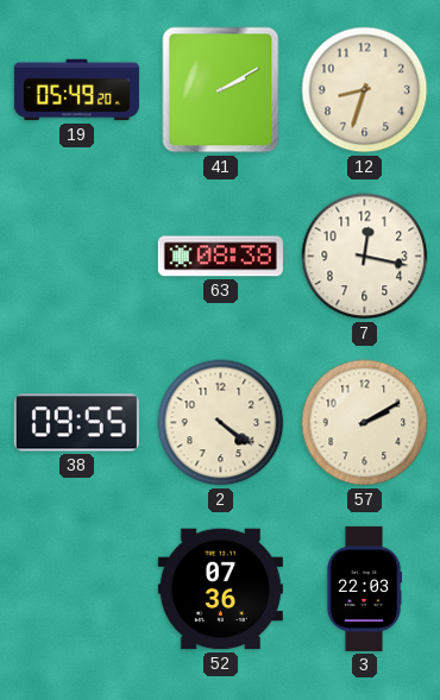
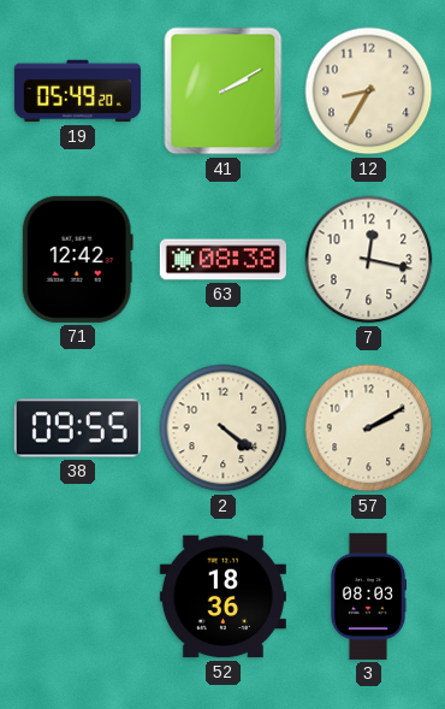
12: 8:33 -> 8:35
71: none -> 12:42
52: 07:36 -> 18:36
3: 22:03 -> 08:03
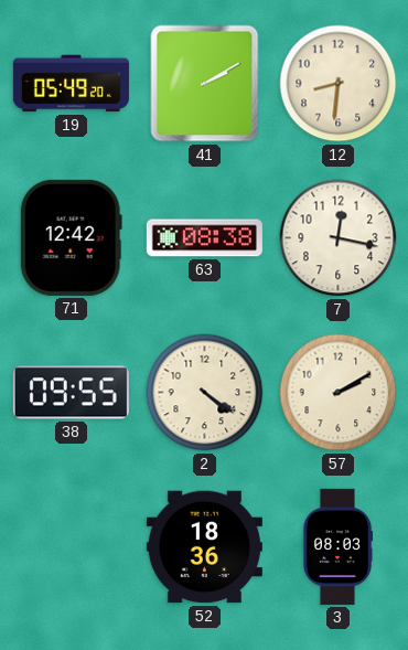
12: 8:35 -> 8:31
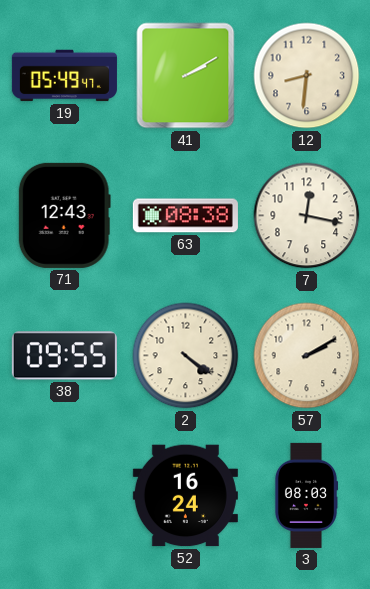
19: 05:49:20 -> 05:49:47
71: 12:42 -> 12:43
52: 18:36 -> 16:24
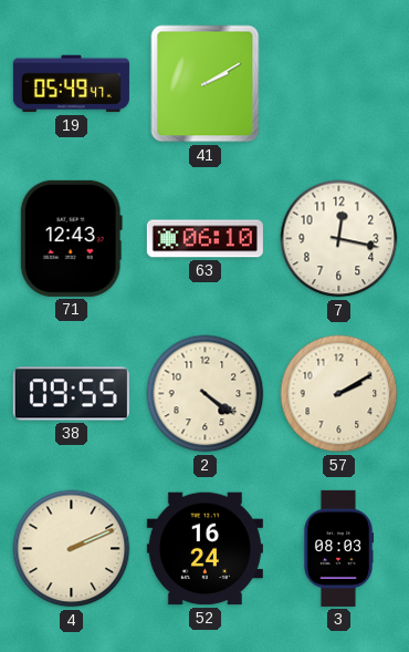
12: 8:31 -> none
63: 08:38 -> 06:10
4: none -> 2:11
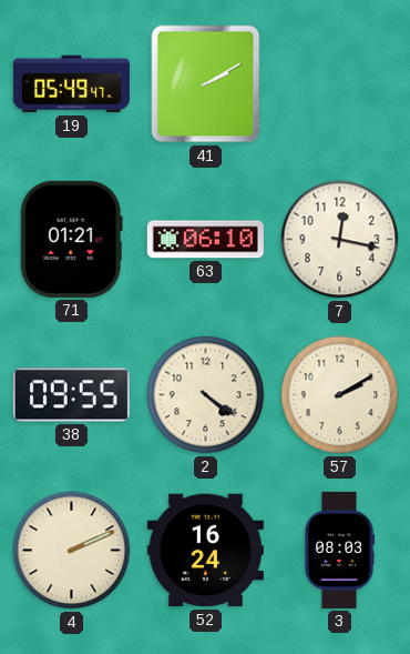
71: 12:43 -> 01:21
